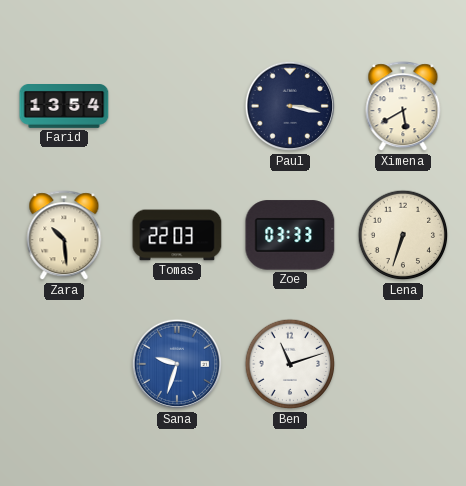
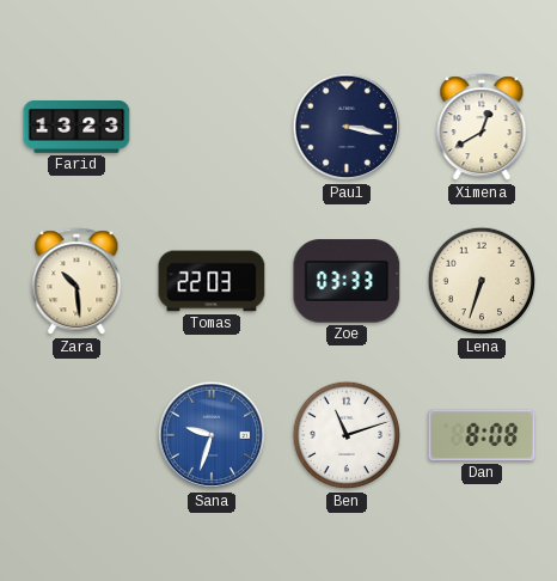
Farid: 13:54 -> 13:23
Ximena: 5:40 -> 12:40
Dan: none -> 8:08
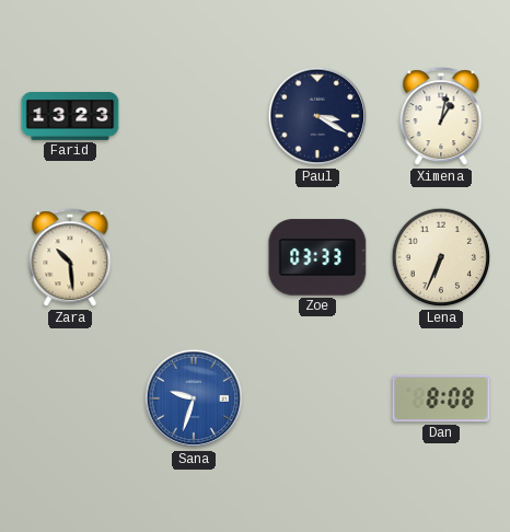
Paul: 3:17 -> 3:20
Ximena: 12:40 -> 1:02
Tomas: 22:03 -> none
Lena: 6:33 -> 6:34
Ben: 11:12 -> none
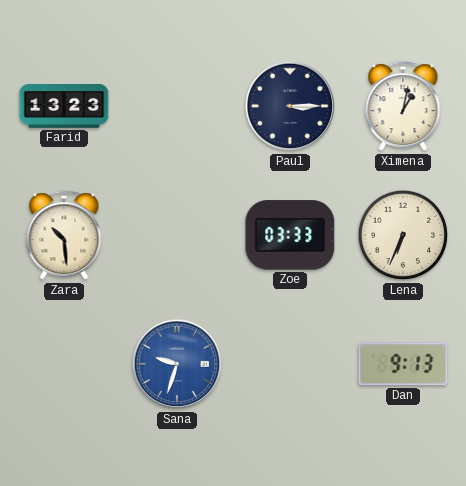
Paul: 3:20 -> 3:15
Dan: 8:08 -> 9:13
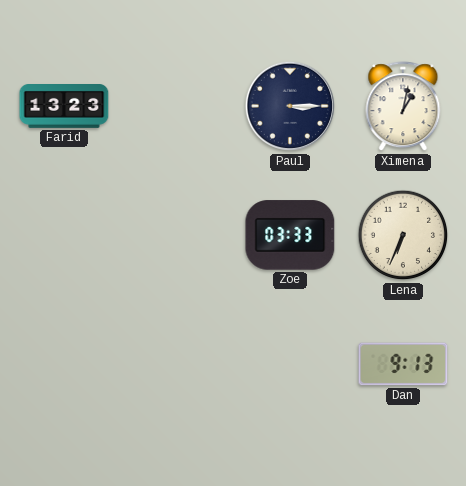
Zara: 10:29 -> none
Sana: 9:33 -> none
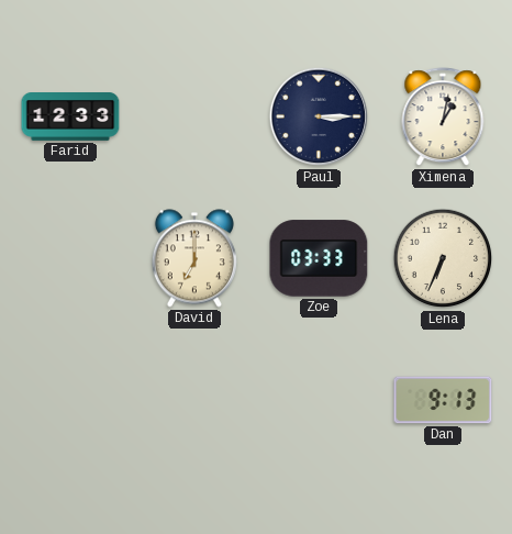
Farid: 13:23 -> 12:33
David: none -> 7:00
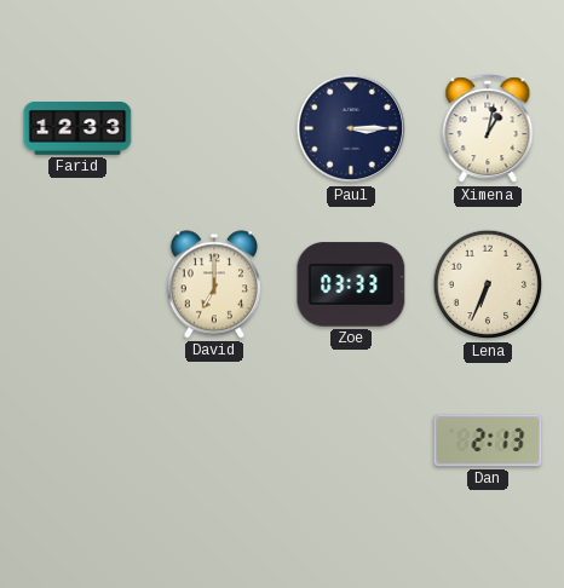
Dan: 9:13 -> 2:13
